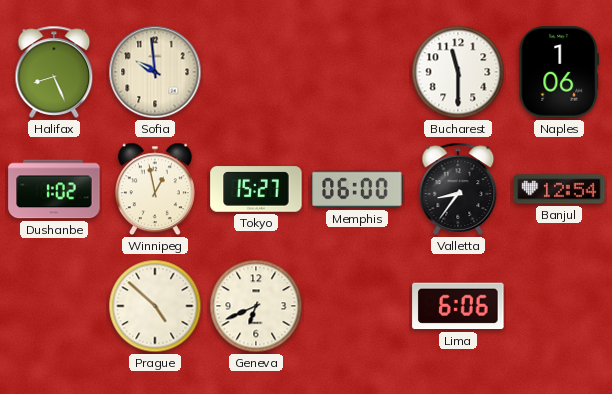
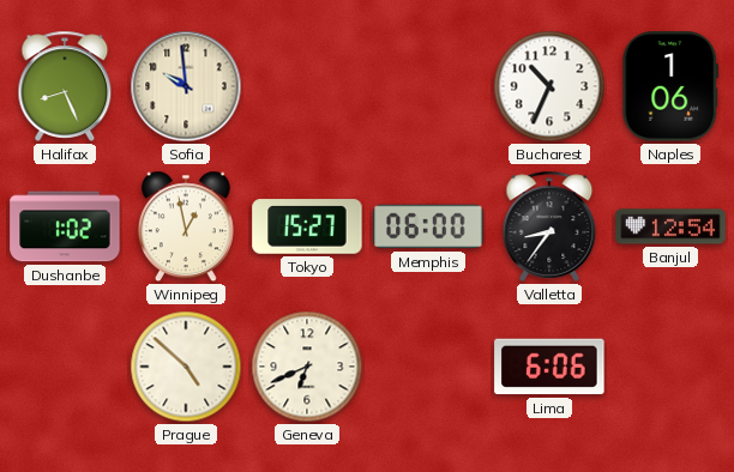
Bucharest: 11:30 -> 10:34
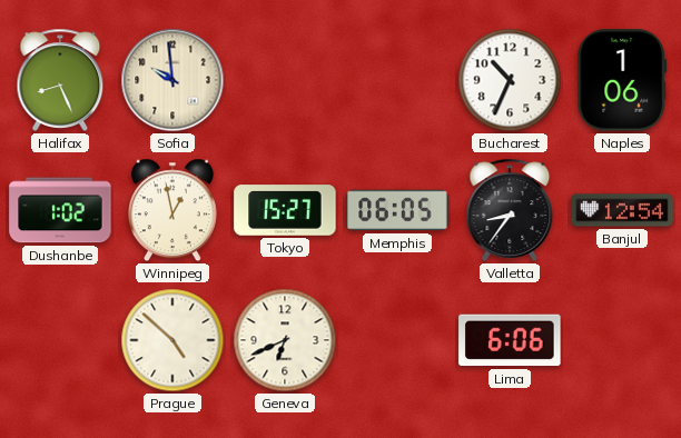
Memphis: 06:00 -> 06:05
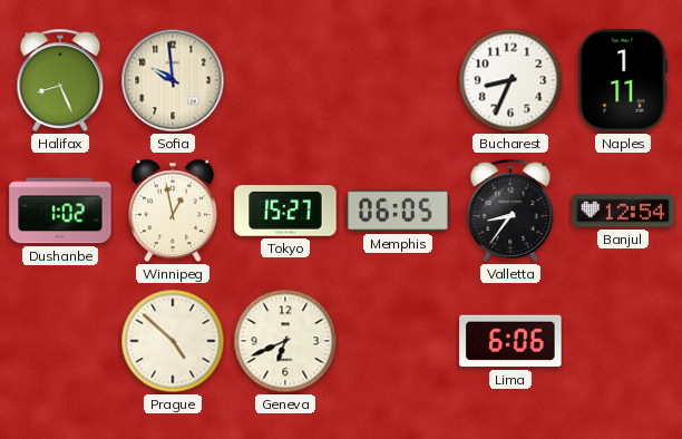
Bucharest: 10:34 -> 8:34
Naples: 1:06 -> 1:11
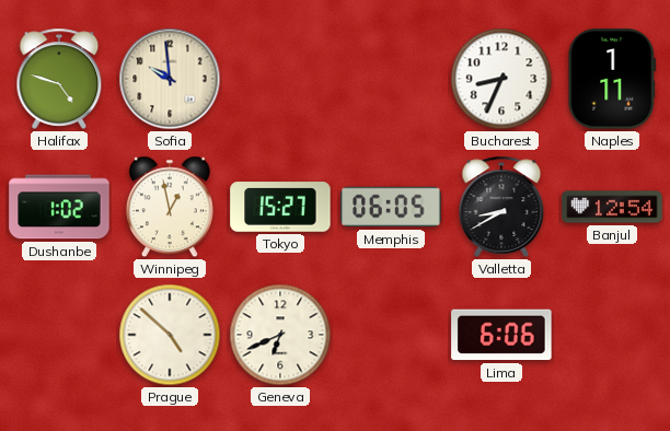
Halifax: 8:26 -> 4:48
Valletta: 8:36 -> 8:40
